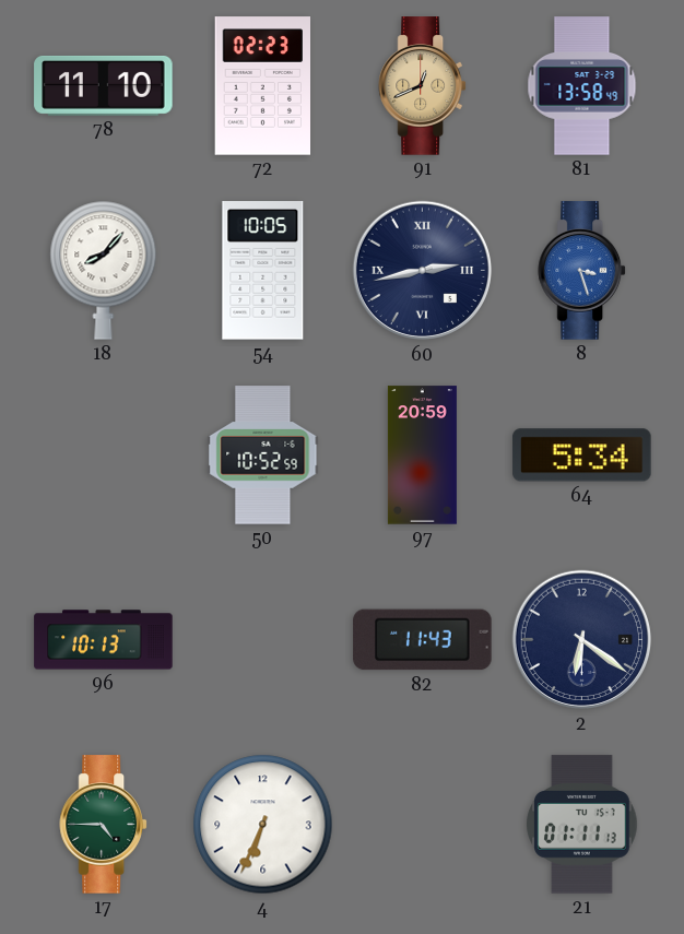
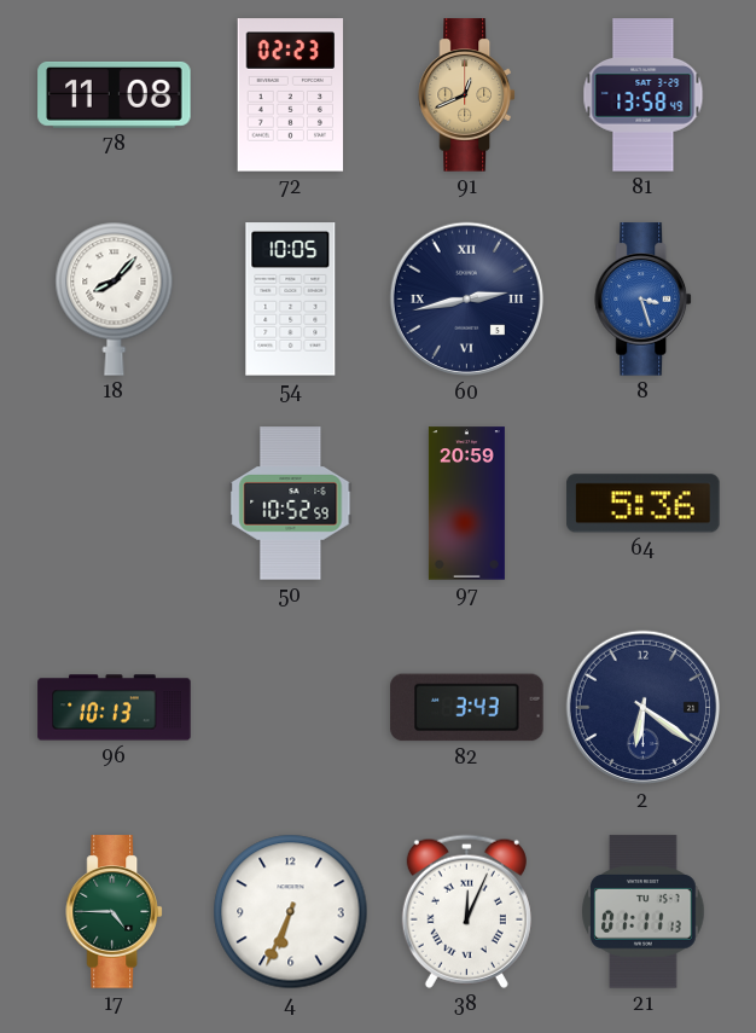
78: 11:10 -> 11:08
64: 5:34 -> 5:36
82: 11:43 -> 3:43
38: none -> 12:04
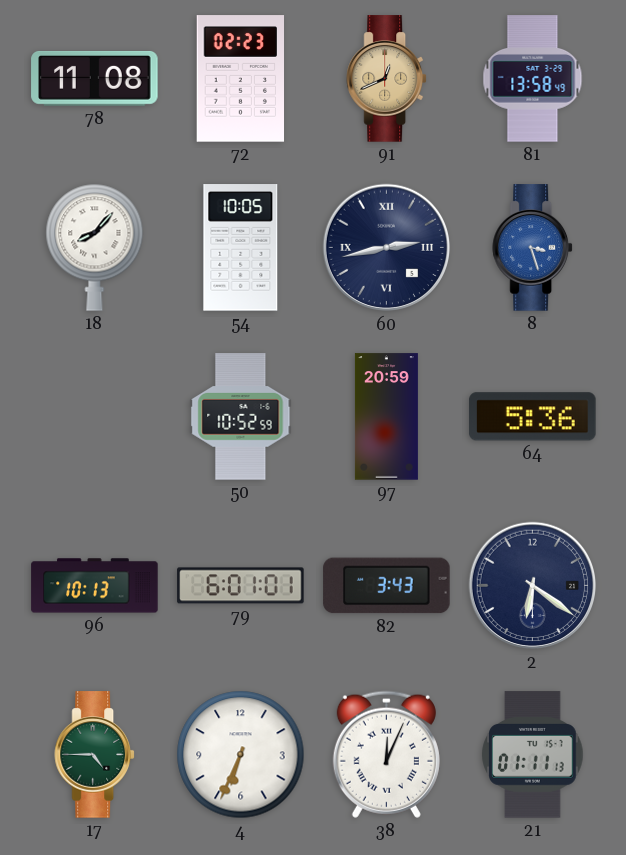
79: none -> 6:01
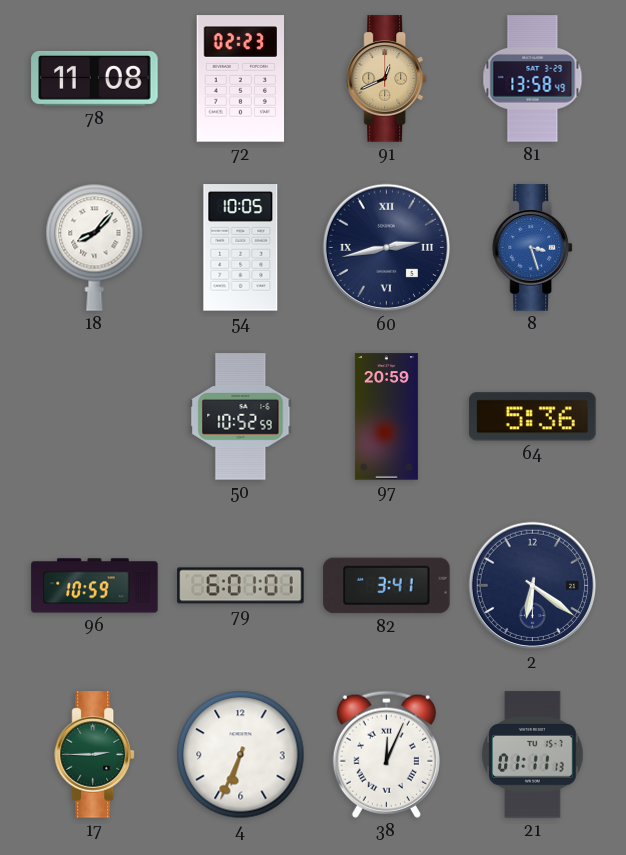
96: 10:13 -> 10:59
82: 3:43 -> 3:41
17: 4:45 -> 2:45
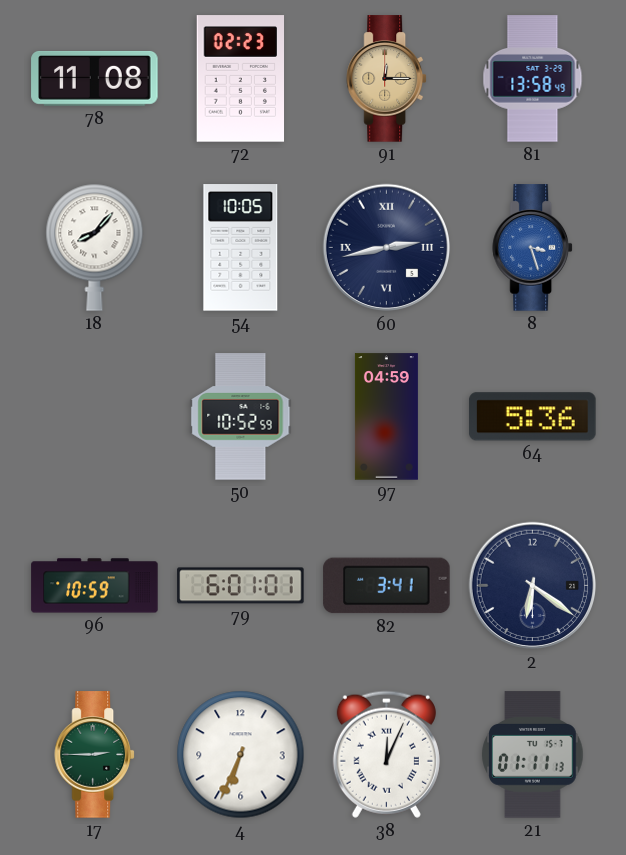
91: 12:41 -> 12:15
97: 20:59 -> 04:59
